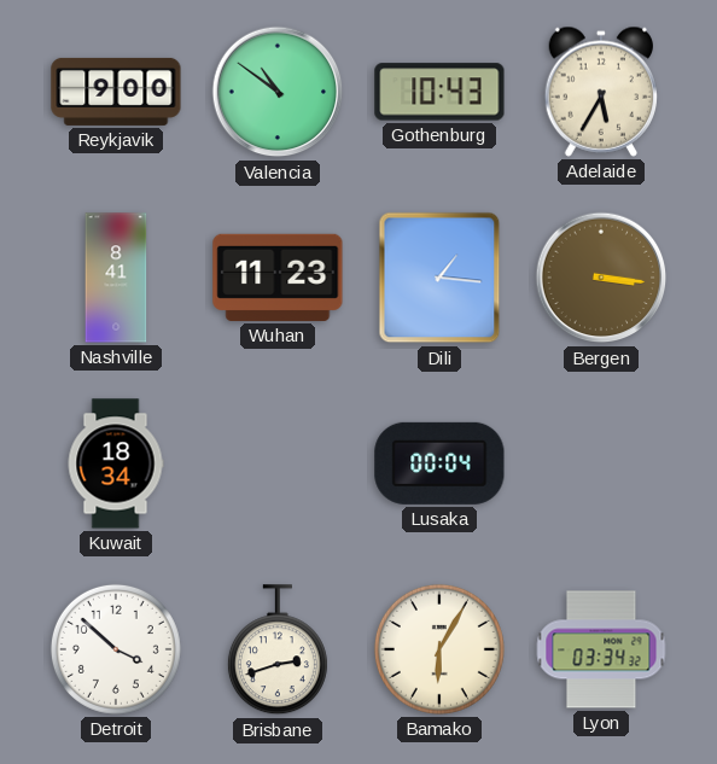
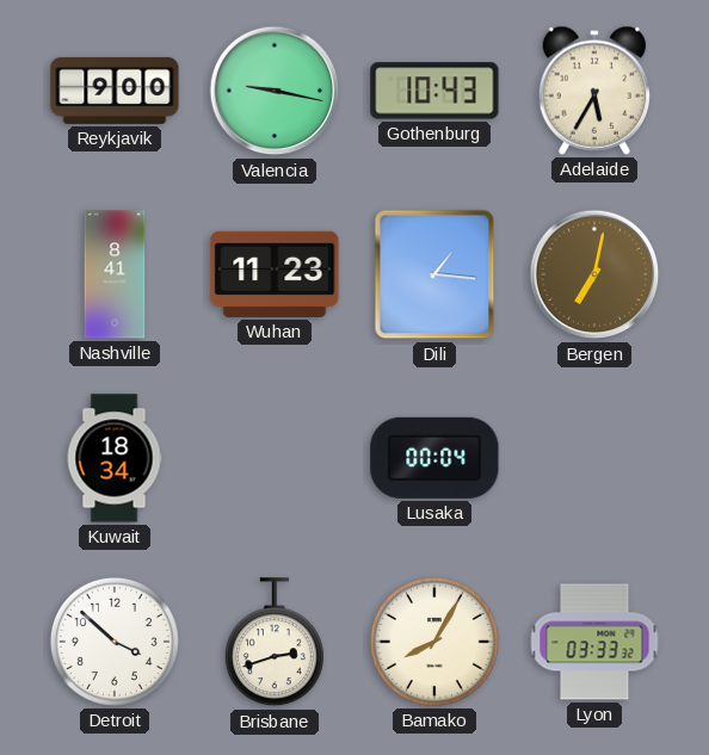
Valencia: 10:51 -> 9:17
Bergen: 3:16 -> 7:02
Bamako: 6:05 -> 8:05
Lyon: 03:34 -> 03:33
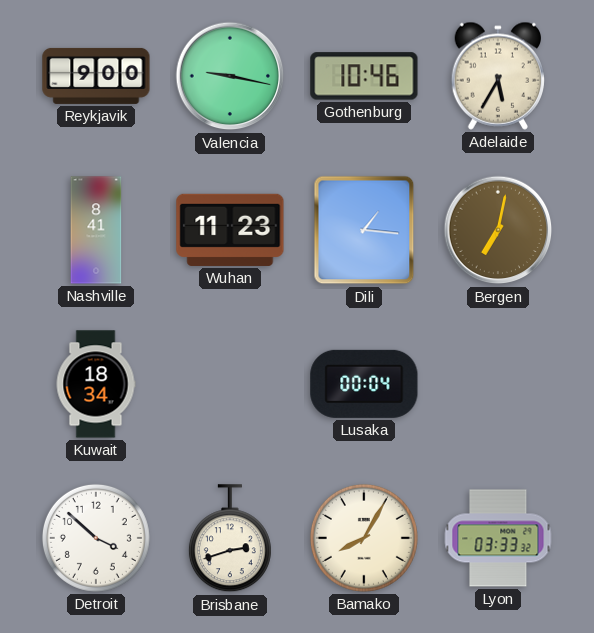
Gothenburg: 10:43 -> 10:46
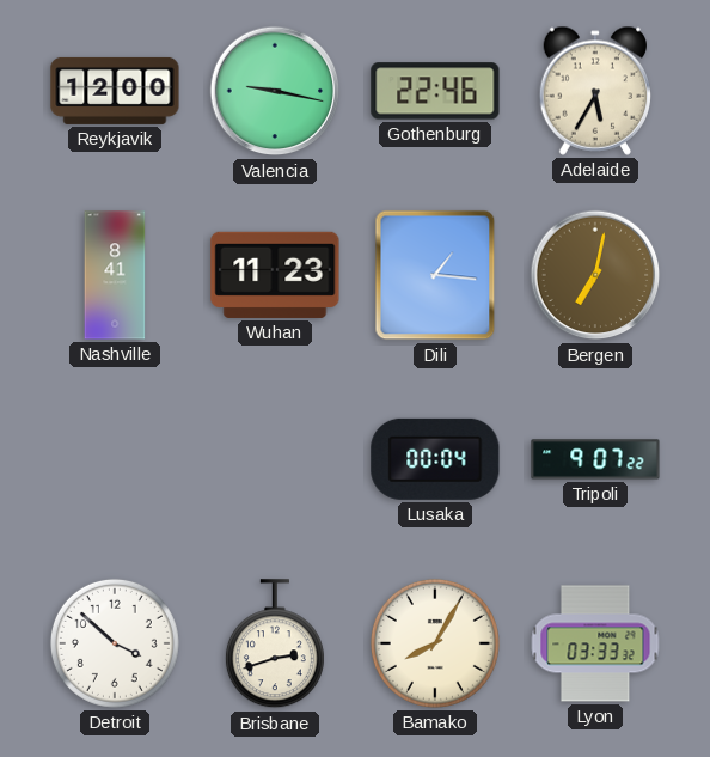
Reykjavik: 9:00 -> 12:00
Gothenburg: 10:46 -> 22:46
Kuwait: 18:34 -> none
Tripoli: none -> 9:07
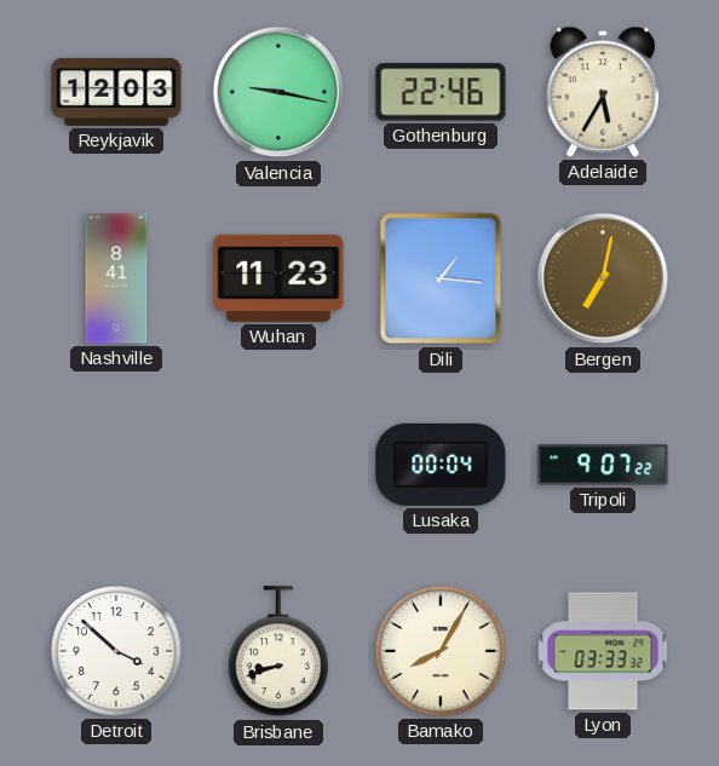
Reykjavik: 12:00 -> 12:03
Brisbane: 2:42 -> 8:42
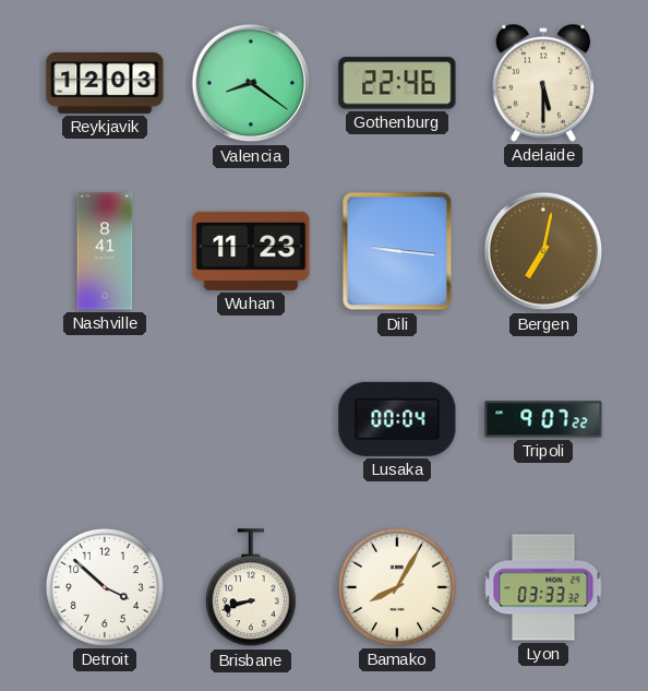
Valencia: 9:17 -> 8:21
Adelaide: 5:35 -> 5:30
Dili: 1:16 -> 9:16
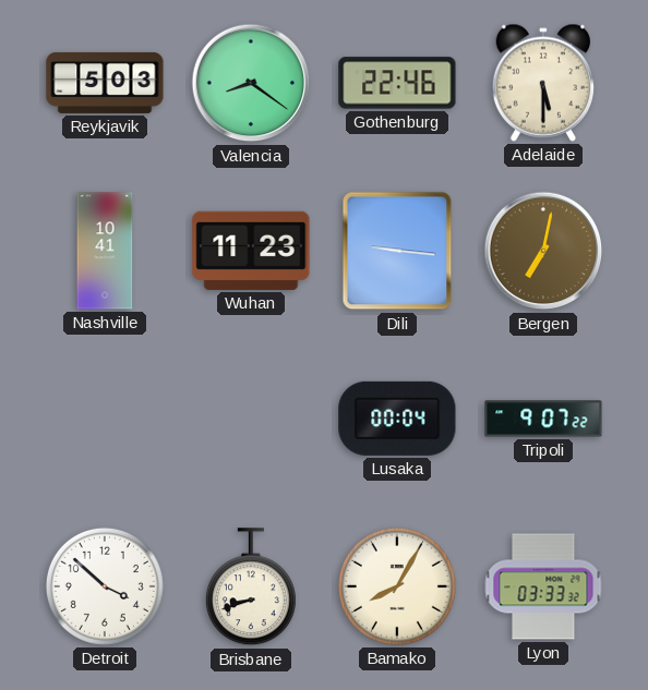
Reykjavik: 12:03 -> 5:03
Nashville: 8:41 -> 10:41
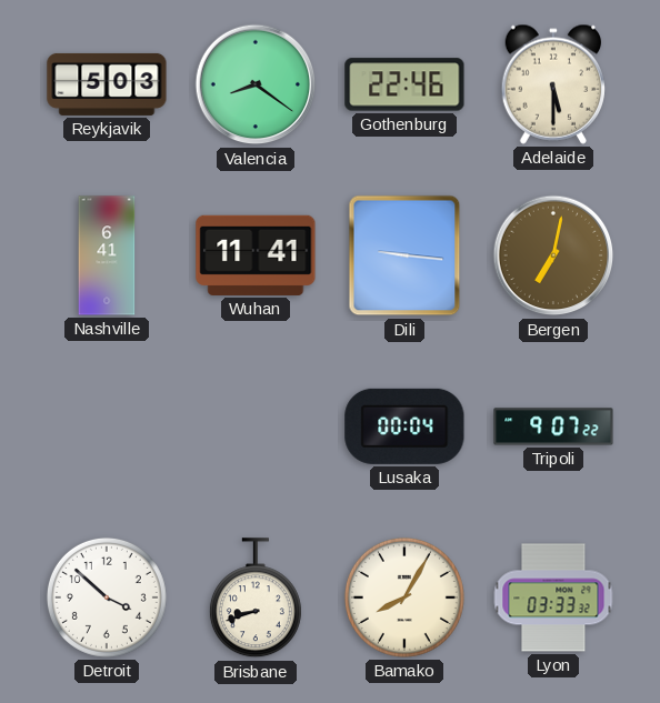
Nashville: 10:41 -> 6:41
Wuhan: 11:23 -> 11:41
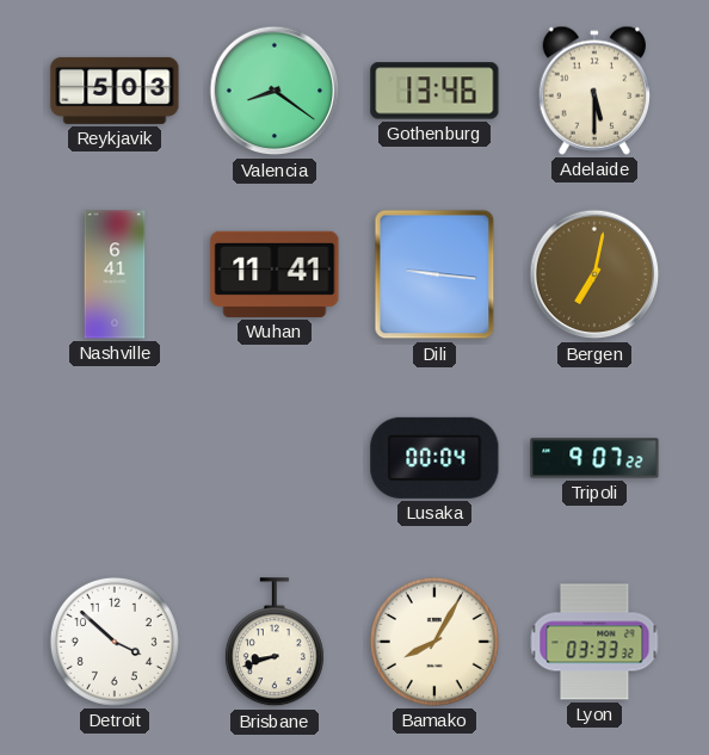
Gothenburg: 22:46 -> 13:46
